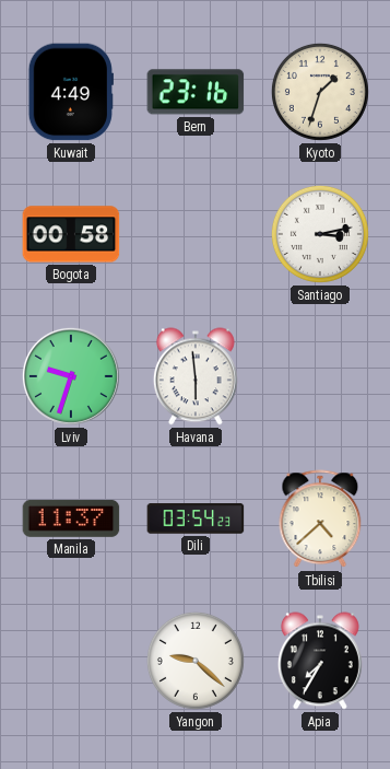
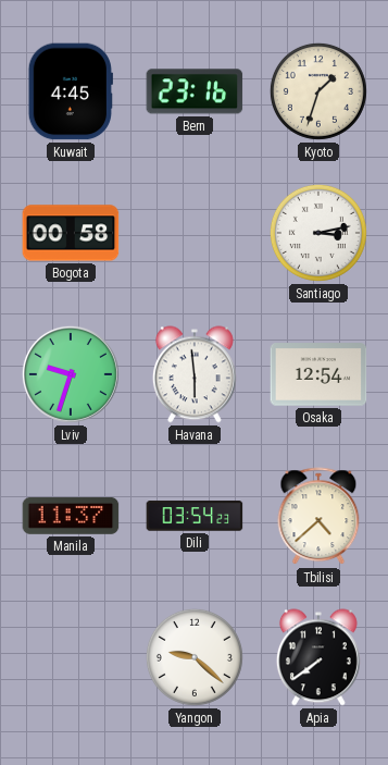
Kuwait: 4:49 -> 4:45
Osaka: none -> 12:54
Apia: 7:35 -> 7:39
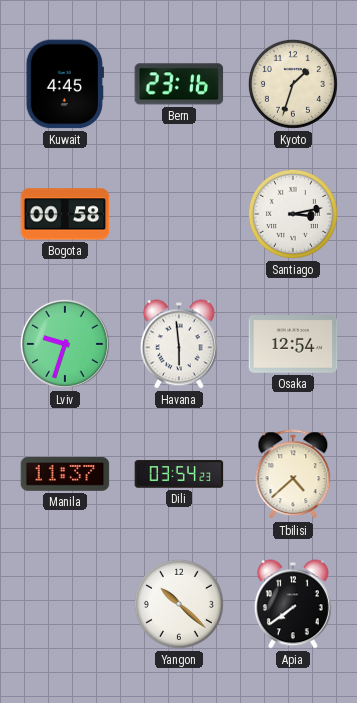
Yangon: 9:22 -> 10:22
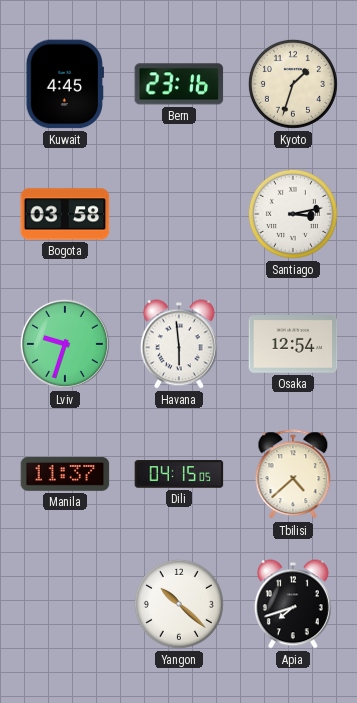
Bogota: 00:58 -> 03:58
Dili: 03:54 -> 04:15
Apia: 7:39 -> 7:42
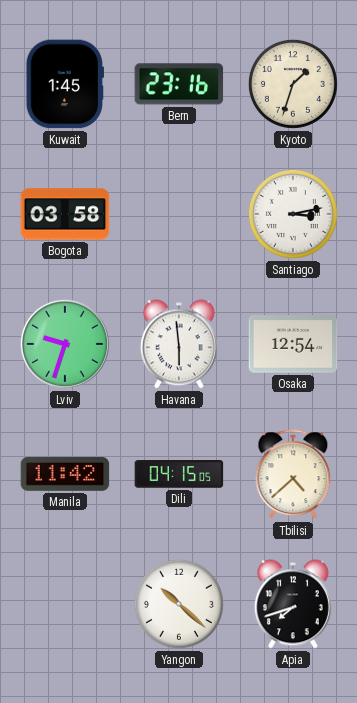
Kuwait: 4:45 -> 1:45
Manila: 11:37 -> 11:42
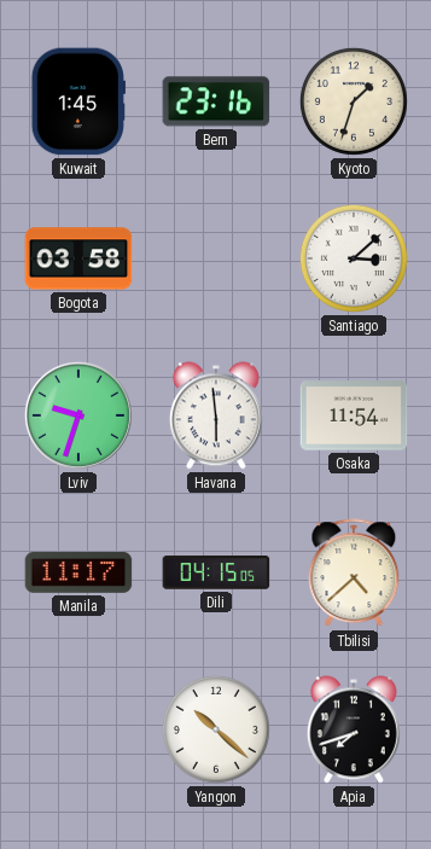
Santiago: 3:13 -> 3:08
Osaka: 12:54 -> 11:54
Manila: 11:42 -> 11:17
